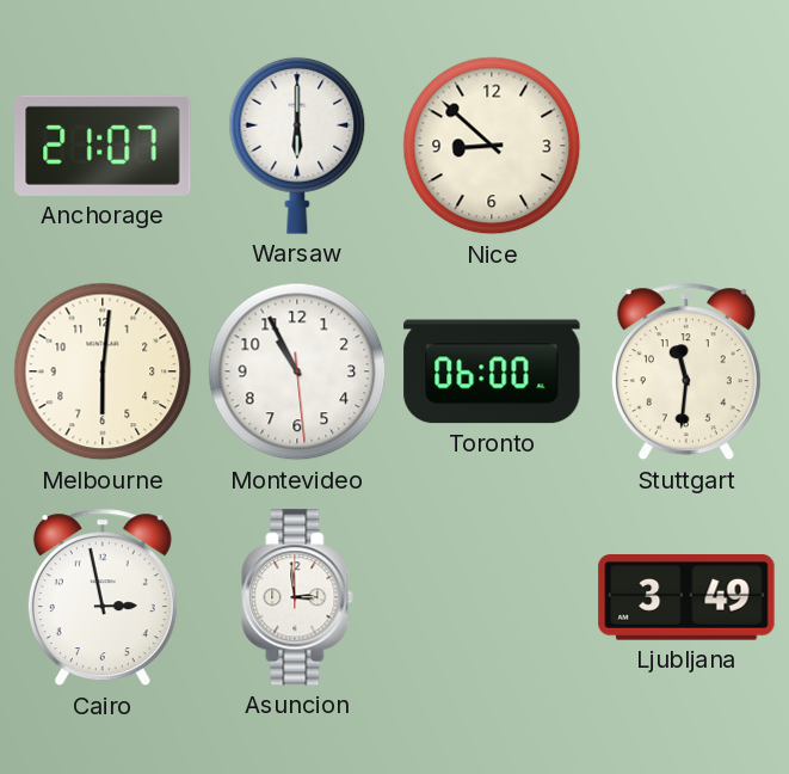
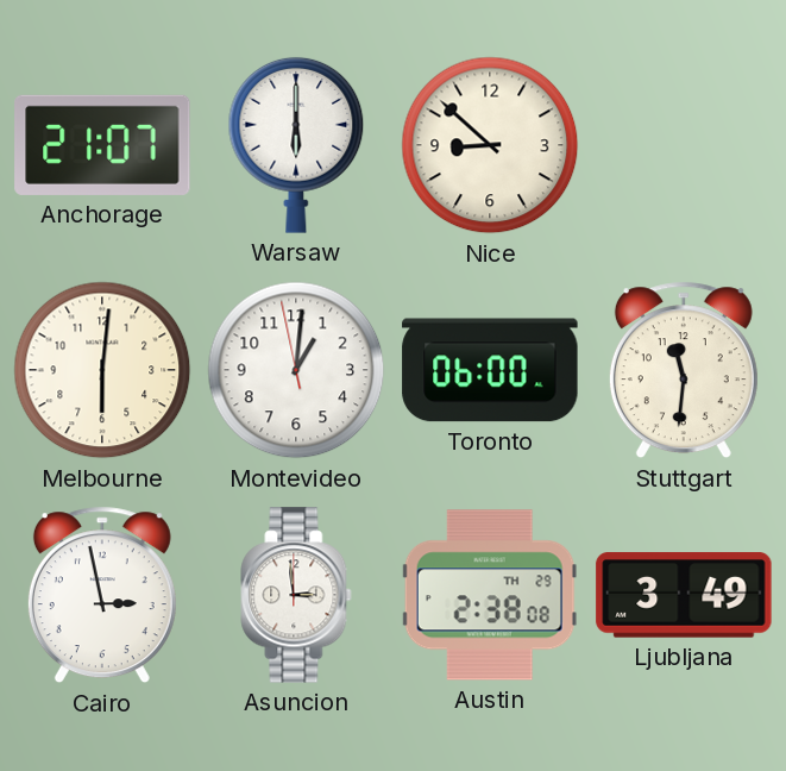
Montevideo: 10:55 -> 1:00
Austin: none -> 2:38
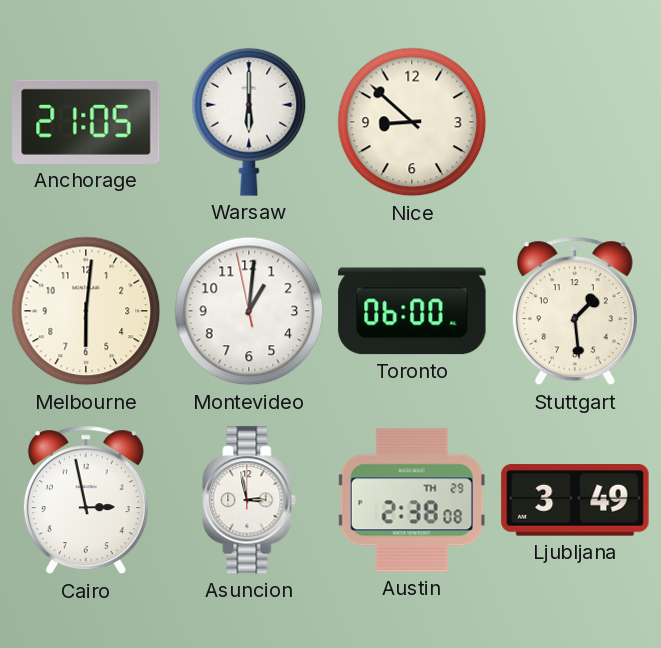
Anchorage: 21:07 -> 21:05
Stuttgart: 11:31 -> 1:29
Asuncion: 2:59 -> 2:58
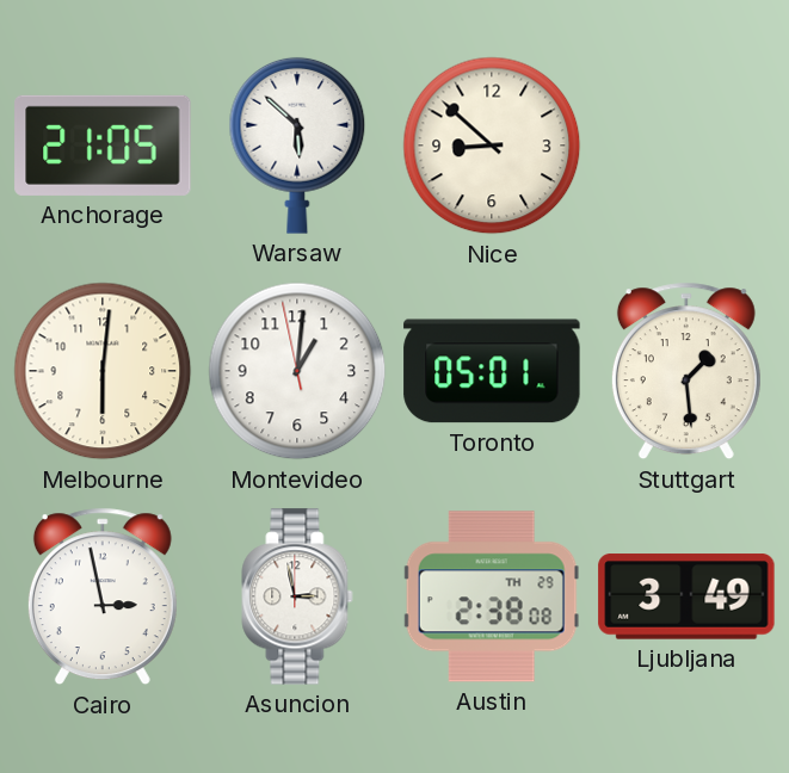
Warsaw: 6:00 -> 5:52
Toronto: 06:00 -> 05:01
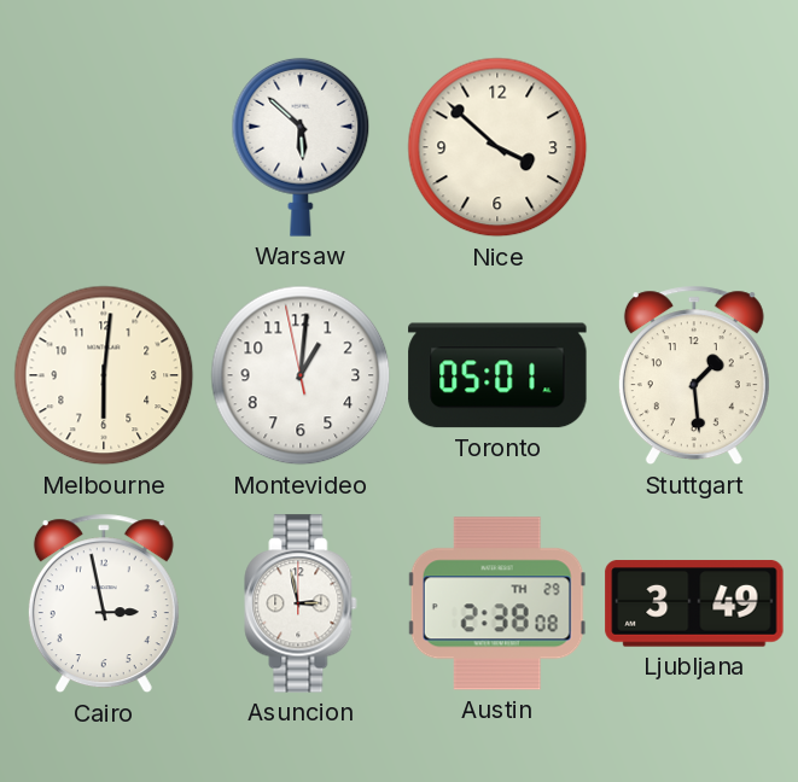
Anchorage: 21:05 -> none
Nice: 8:52 -> 3:52
